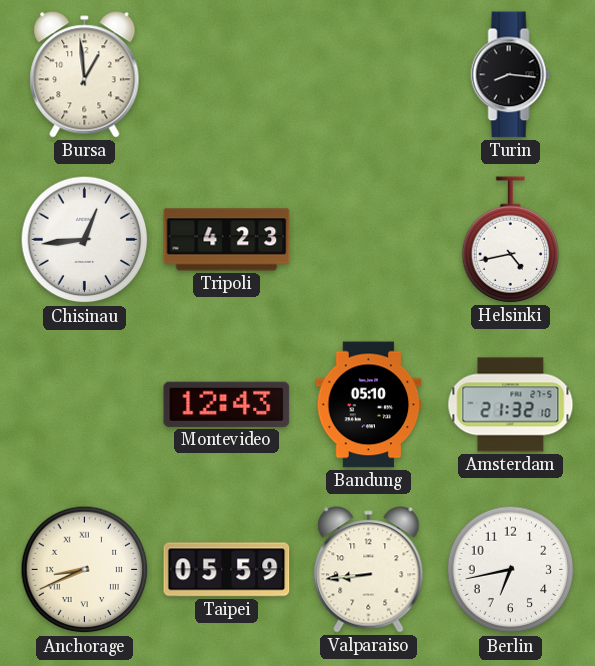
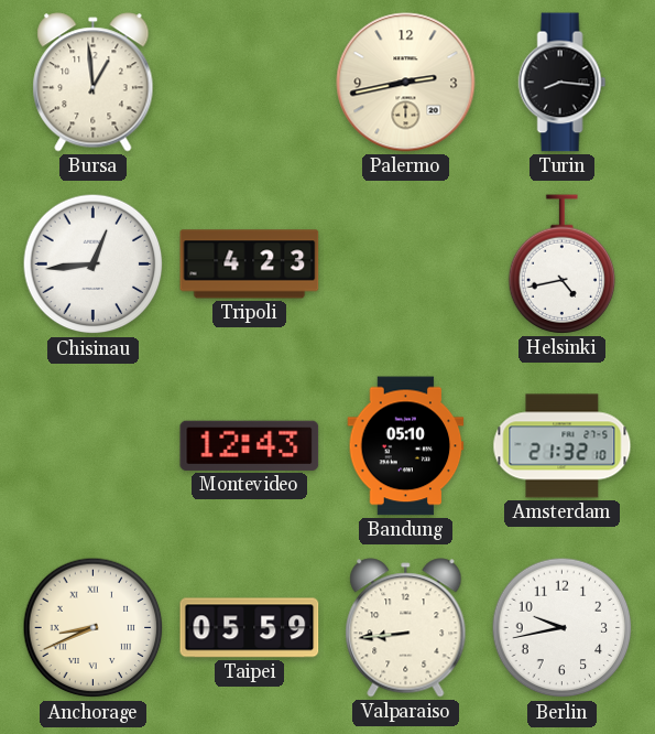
Palermo: none -> 2:43
Berlin: 6:43 -> 9:43
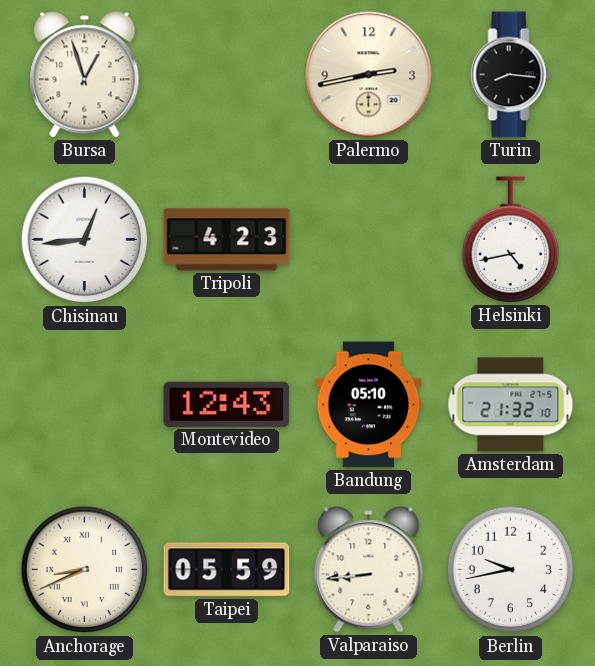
Bursa: 12:59 -> 12:57
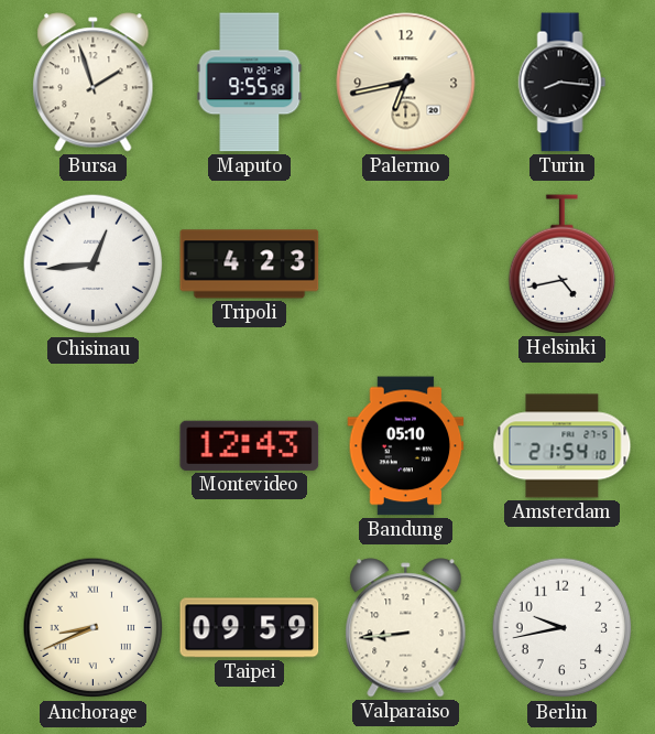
Bursa: 12:57 -> 1:57
Maputo: none -> 9:55
Palermo: 2:43 -> 6:43
Amsterdam: 21:32 -> 21:54
Taipei: 05:59 -> 09:59
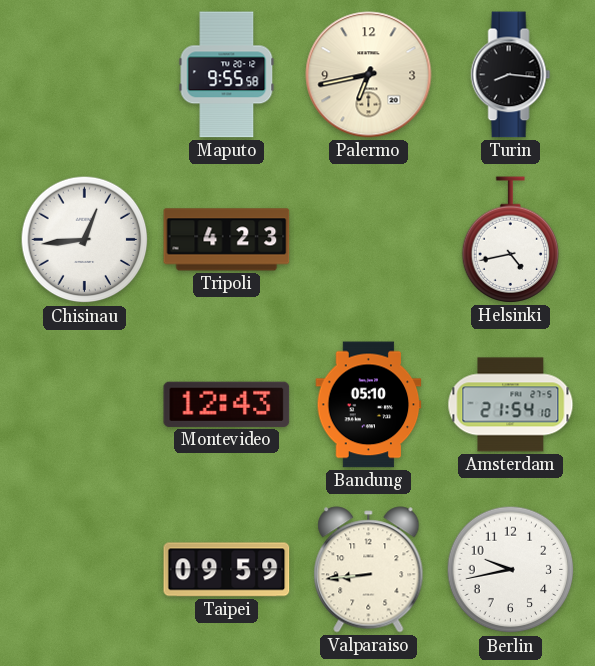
Bursa: 1:57 -> none
Anchorage: 8:41 -> none
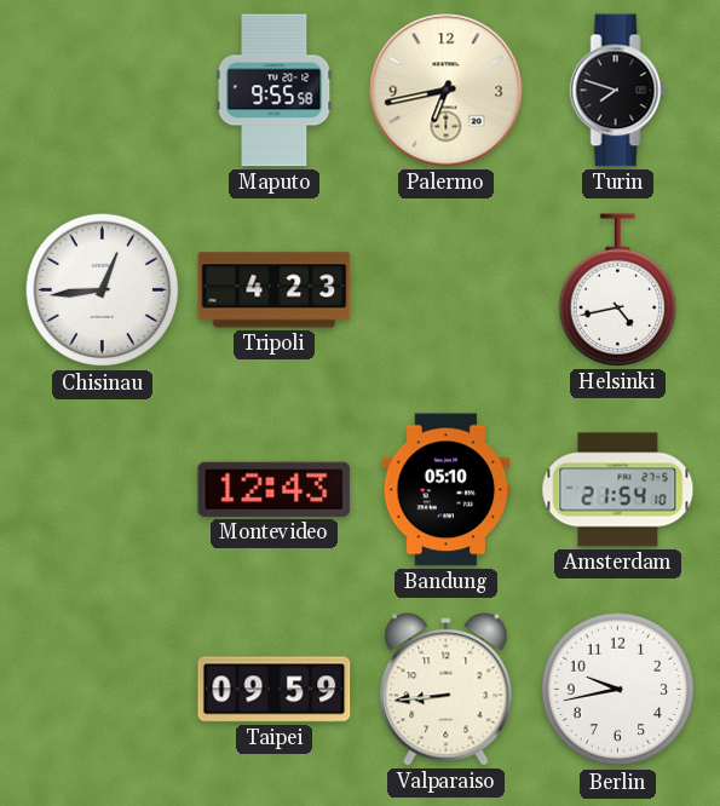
Turin: 8:16 -> 7:48
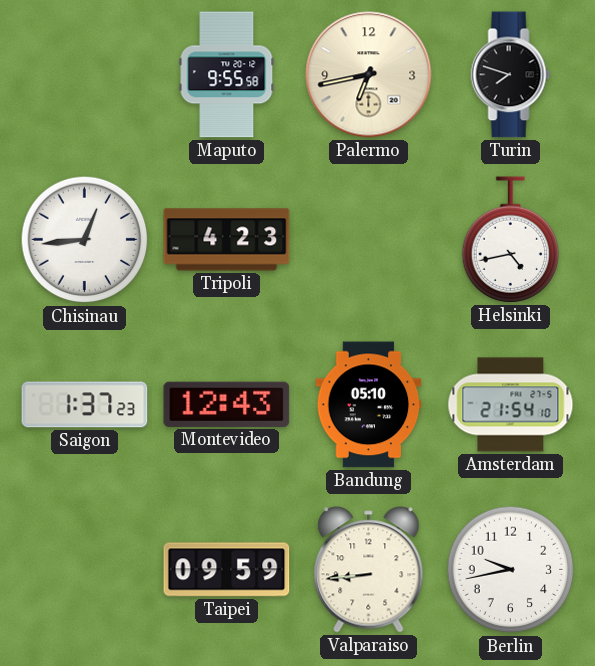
Saigon: none -> 1:37
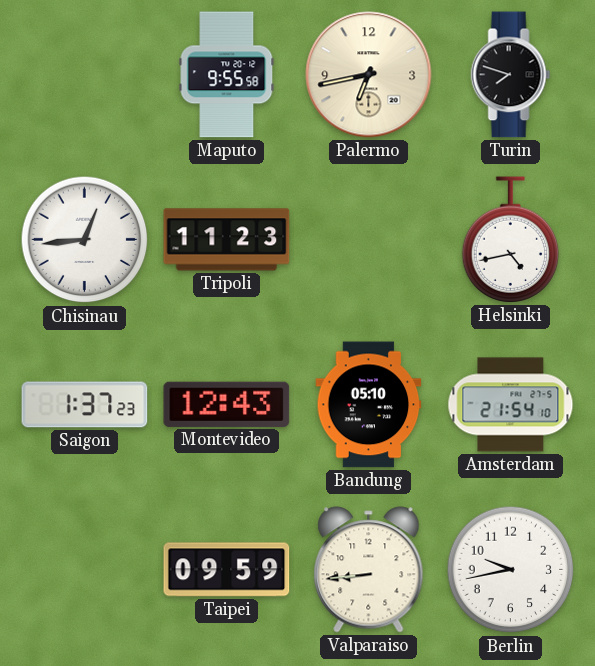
Tripoli: 4:23 -> 11:23
